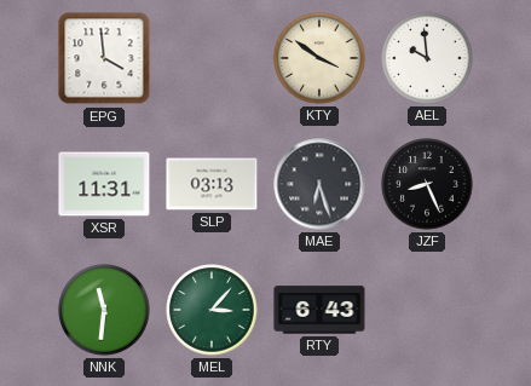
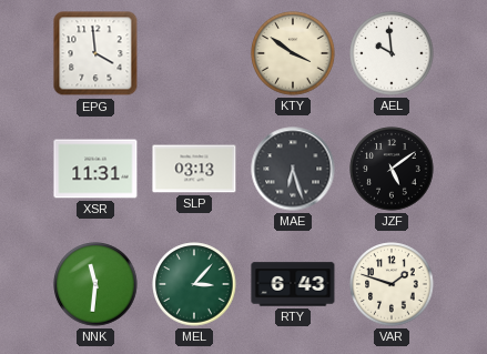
JZF: 8:26 -> 5:09
VAR: none -> 1:48
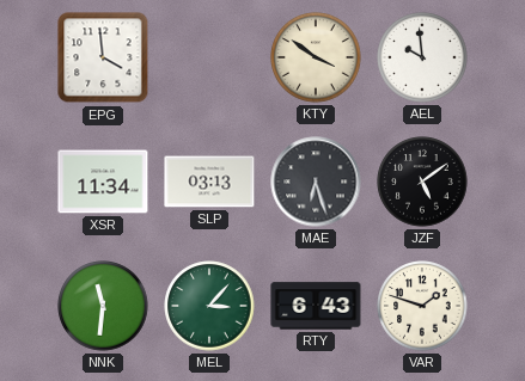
XSR: 11:31 -> 11:34
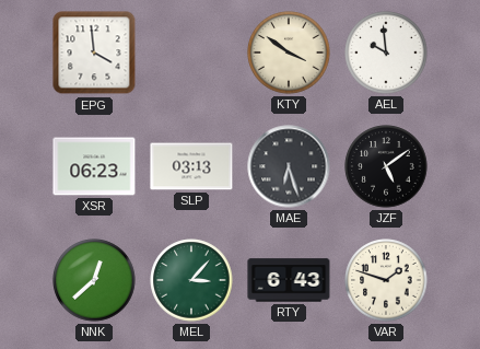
XSR: 11:34 -> 06:23
NNK: 11:31 -> 12:38
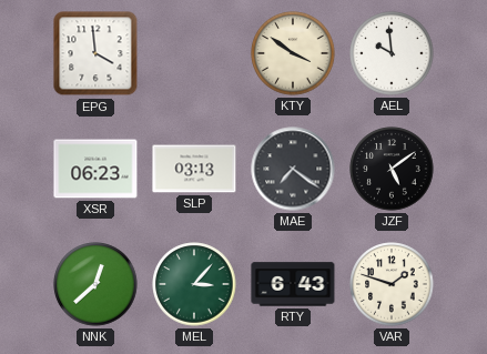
MAE: 6:27 -> 7:21
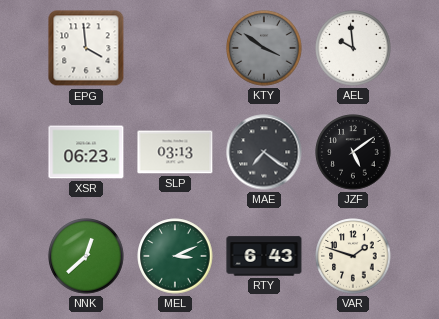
KTY dial: cream -> grey
MEL: 3:07 -> 3:11
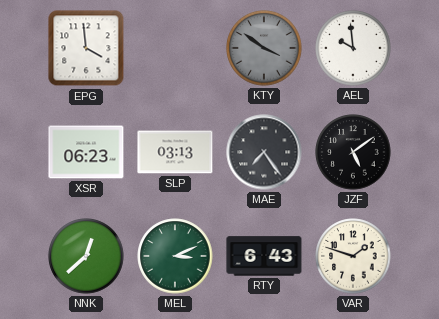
MAE: 7:21 -> 7:24
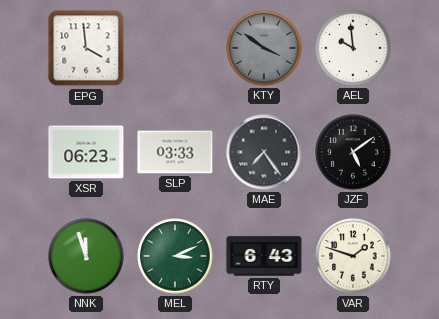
SLP: 03:13 -> 03:33
NNK: 12:38 -> 11:57
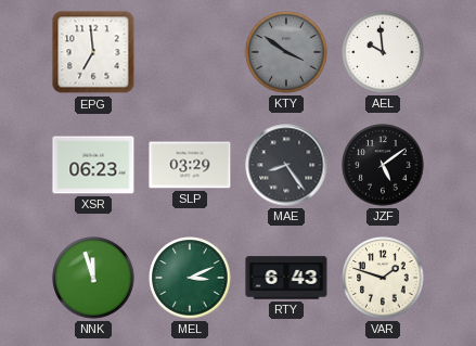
EPG: 3:59 -> 6:59
SLP: 03:33 -> 03:29
MAE: 7:24 -> 8:24
